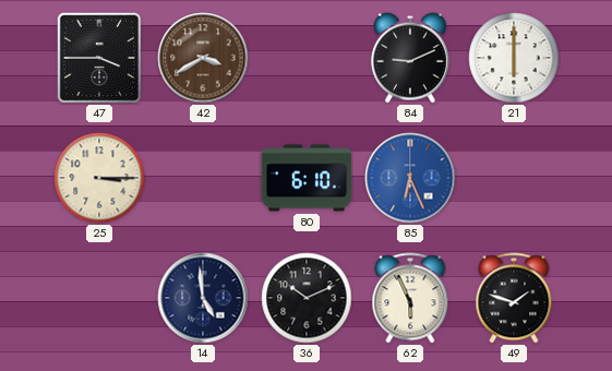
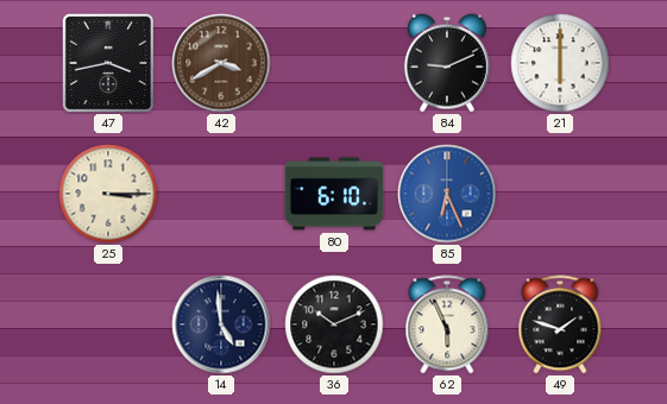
47: 3:45 -> 3:43
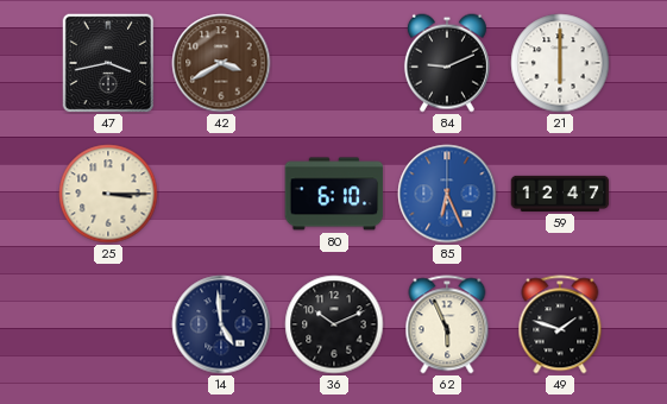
59: none -> 12:47
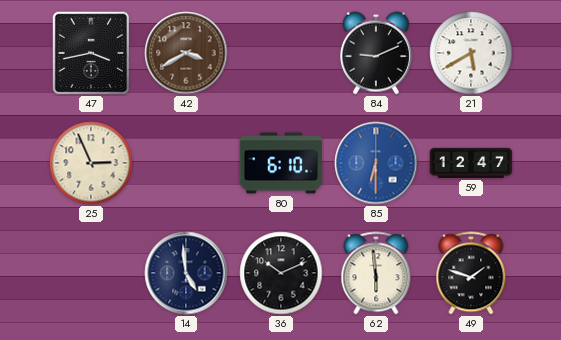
21: 6:00 -> 5:40
25: 3:15 -> 2:56
85: 6:26 -> 6:30
62: 5:56 -> 5:59
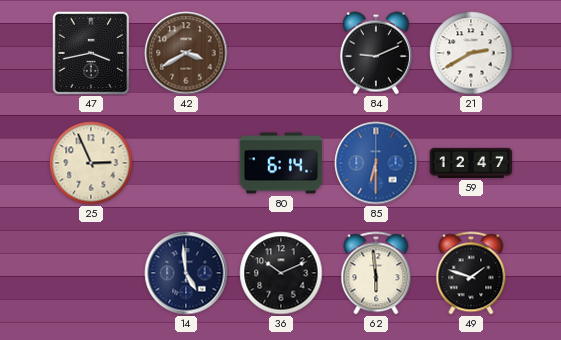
21: 5:40 -> 2:40
80: 6:10 -> 6:14
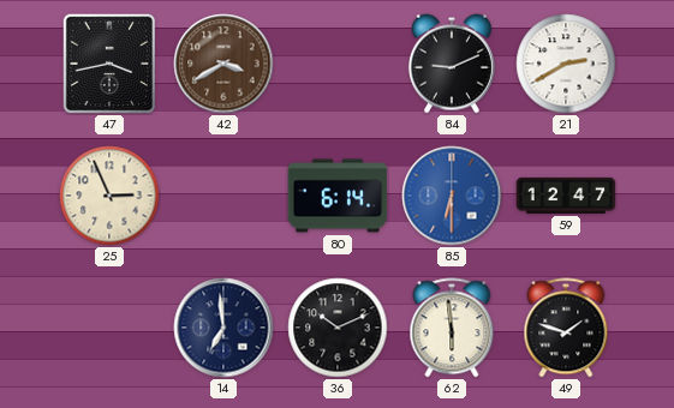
14: 4:59 -> 6:59
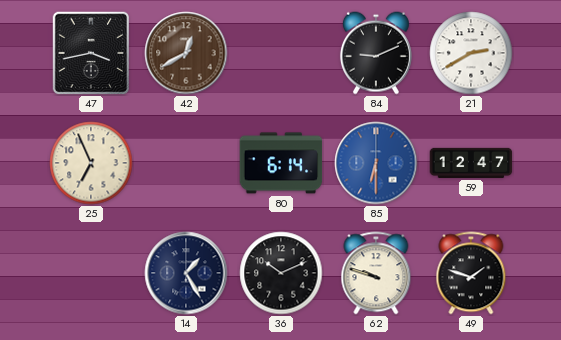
42: 3:40 -> 12:40
25: 2:56 -> 6:56
14: 6:59 -> 1:25
62: 5:59 -> 9:48
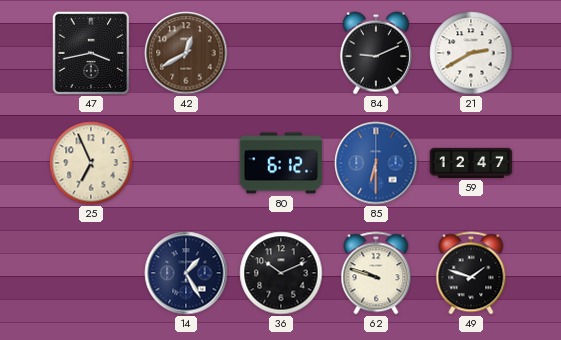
80: 6:14 -> 6:12
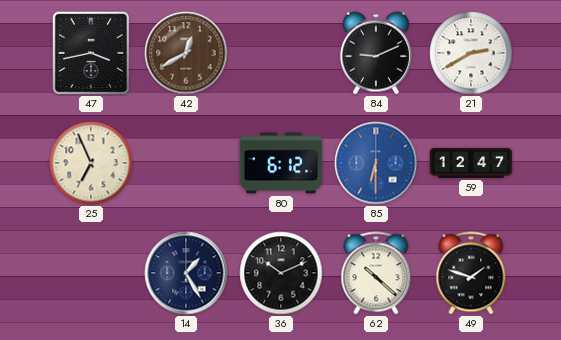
62: 9:48 -> 10:22
